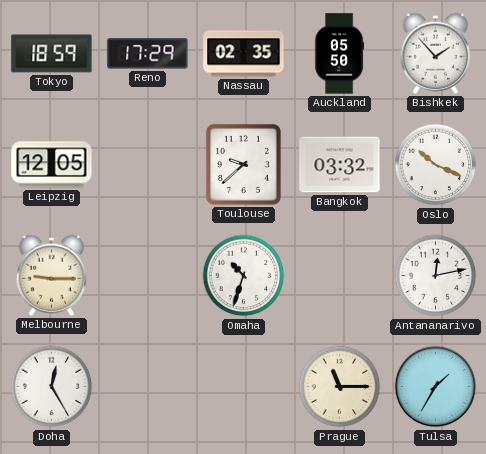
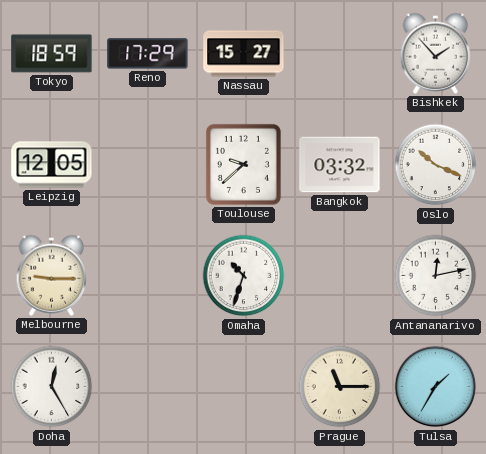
Nassau: 02:35 -> 15:27
Auckland: 05:50 -> none
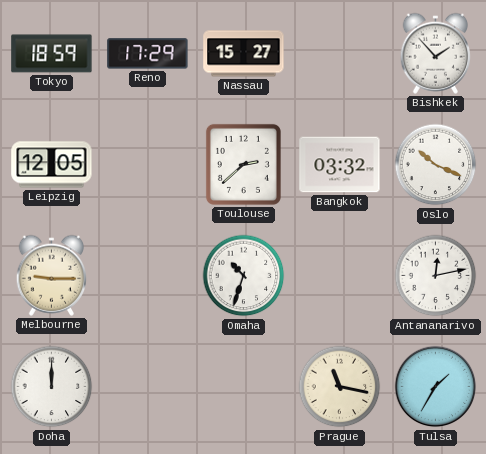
Toulouse: 9:38 -> 2:38
Doha: 12:25 -> 12:00
Prague: 11:15 -> 11:17
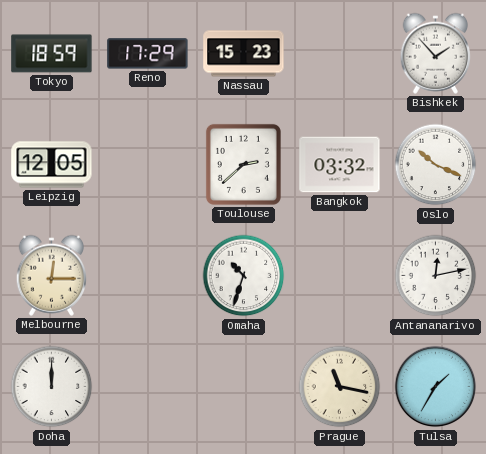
Nassau: 15:27 -> 15:23
Melbourne: 9:15 -> 12:15
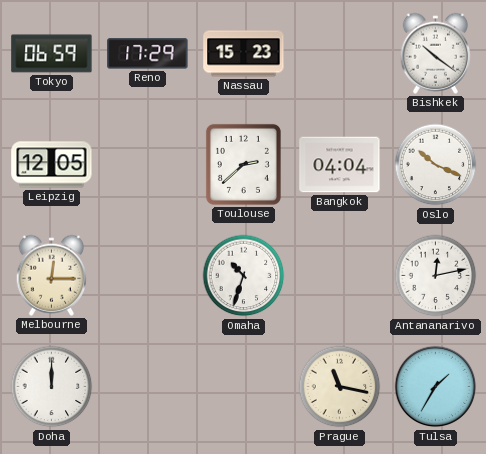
Tokyo: 18:59 -> 06:59
Bishkek: 1:53 -> 10:21
Bangkok: 03:32 -> 04:04
